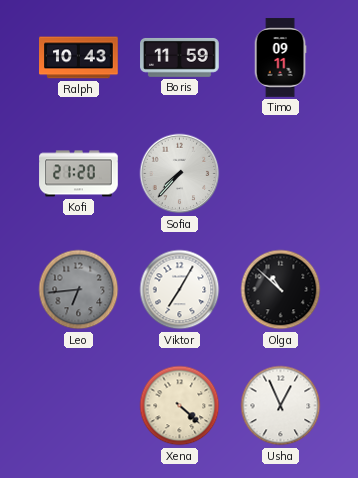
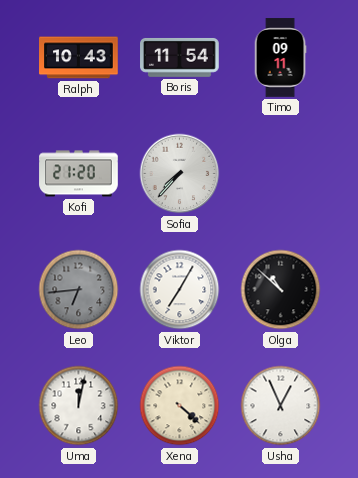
Boris: 11:59 -> 11:54
Uma: none -> 12:02
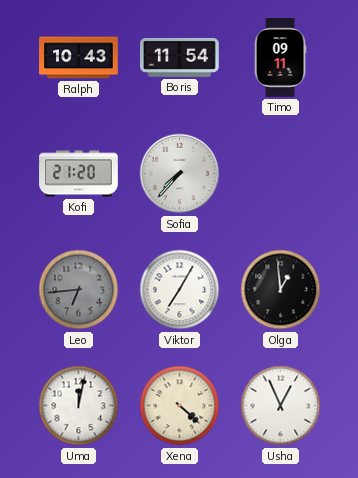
Olga: 10:52 -> 12:59
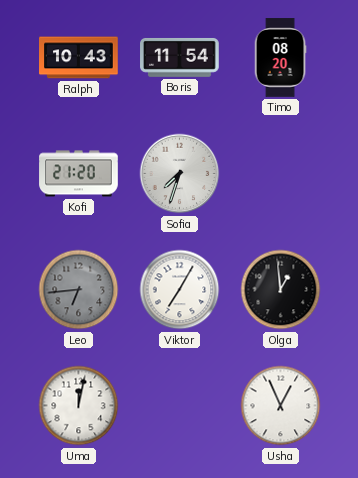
Timo: 09:11 -> 08:20
Sofia: 7:37 -> 7:33
Xena: 4:22 -> none
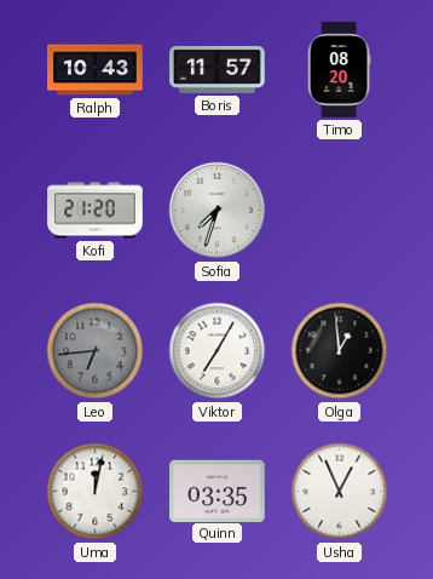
Boris: 11:54 -> 11:57
Quinn: none -> 03:35
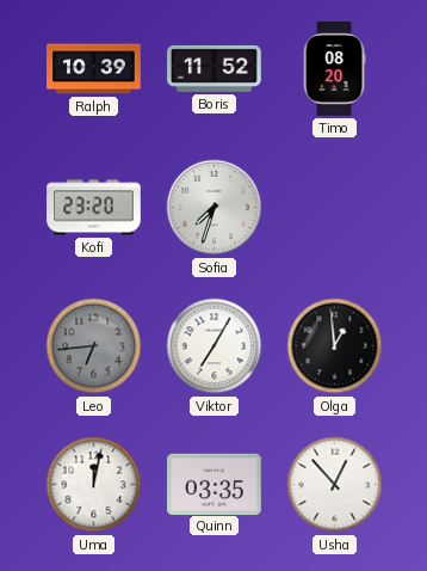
Ralph: 10:43 -> 10:39
Boris: 11:57 -> 11:52
Kofi: 21:20 -> 23:20
Usha: 12:56 -> 12:53
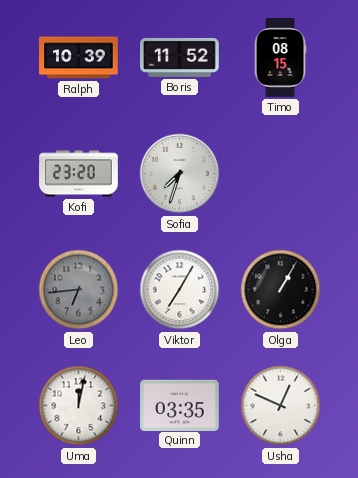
Timo: 08:20 -> 08:15
Olga: 12:59 -> 1:05
Usha: 12:53 -> 12:49
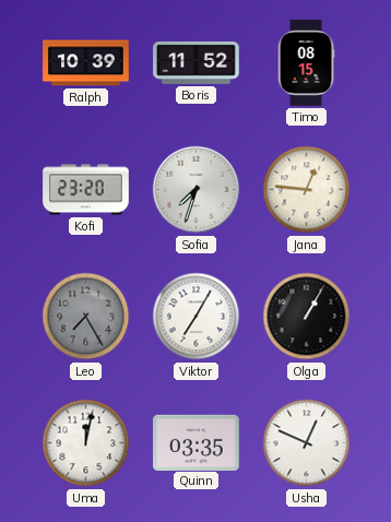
Jana: none -> 12:46
Leo: 6:44 -> 7:25
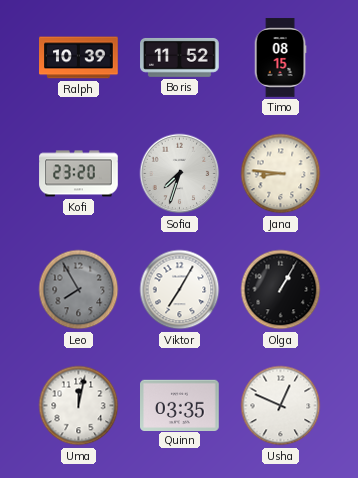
Jana: 12:46 -> 8:46
Leo: 7:25 -> 7:55
